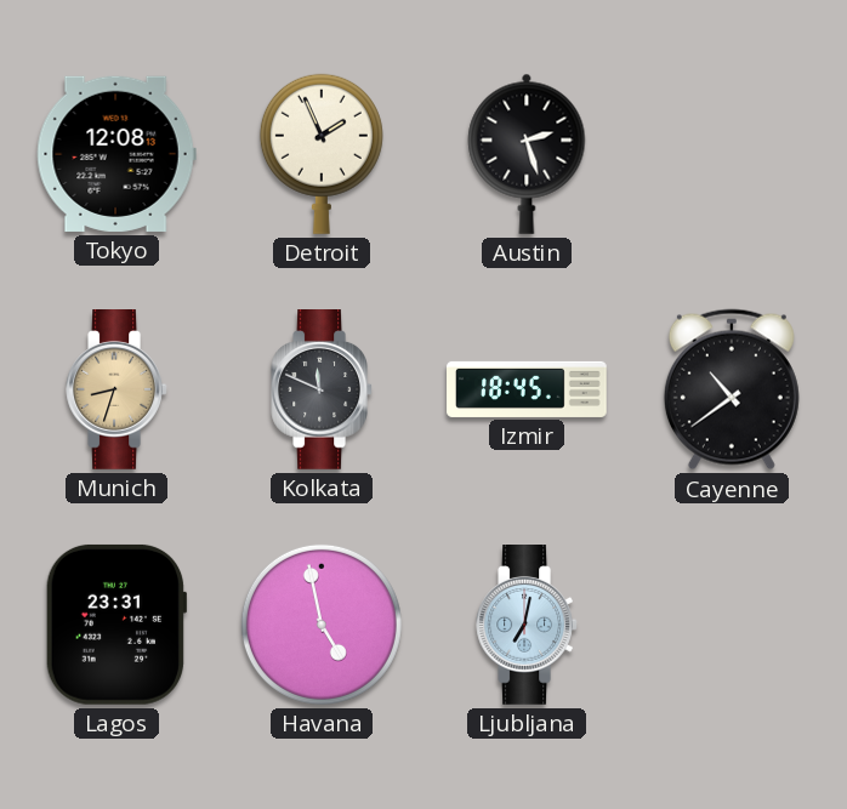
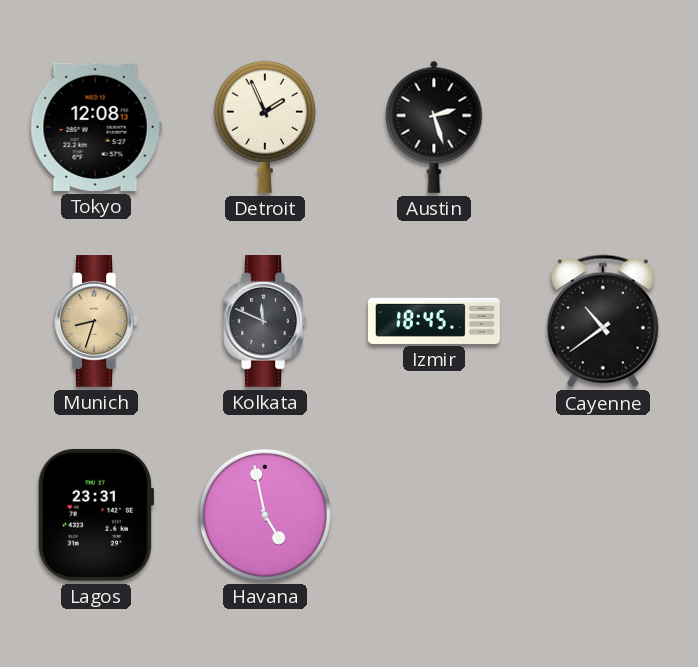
Ljubljana: 7:02 -> none
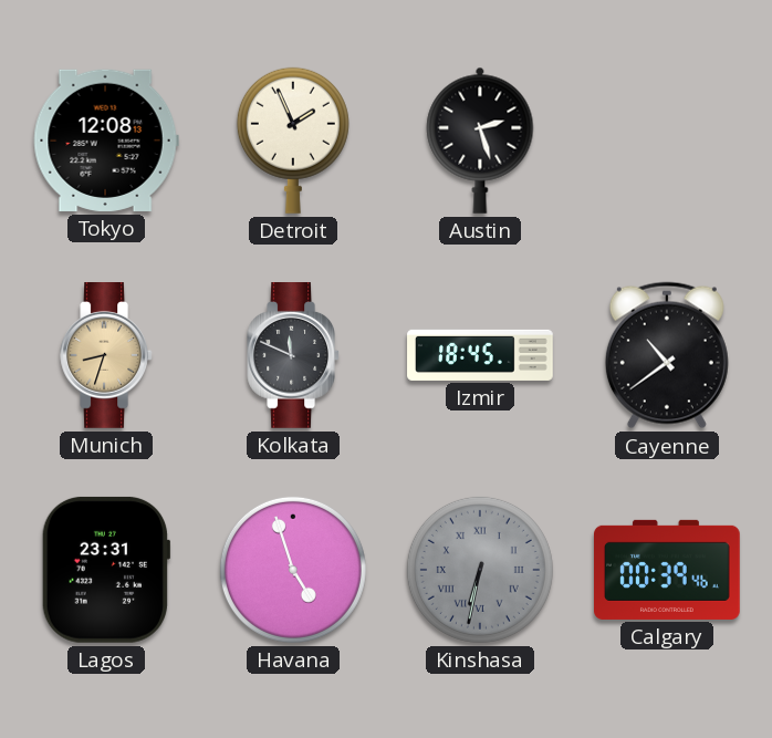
Havana: 4:58 -> 4:57
Kinshasa: none -> 6:32
Calgary: none -> 00:39
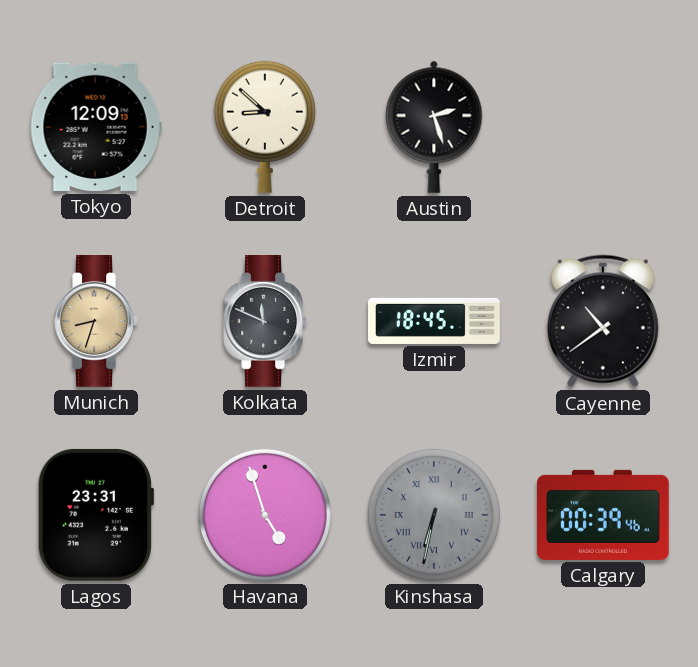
Tokyo: 12:08 -> 12:09
Detroit: 1:56 -> 8:52
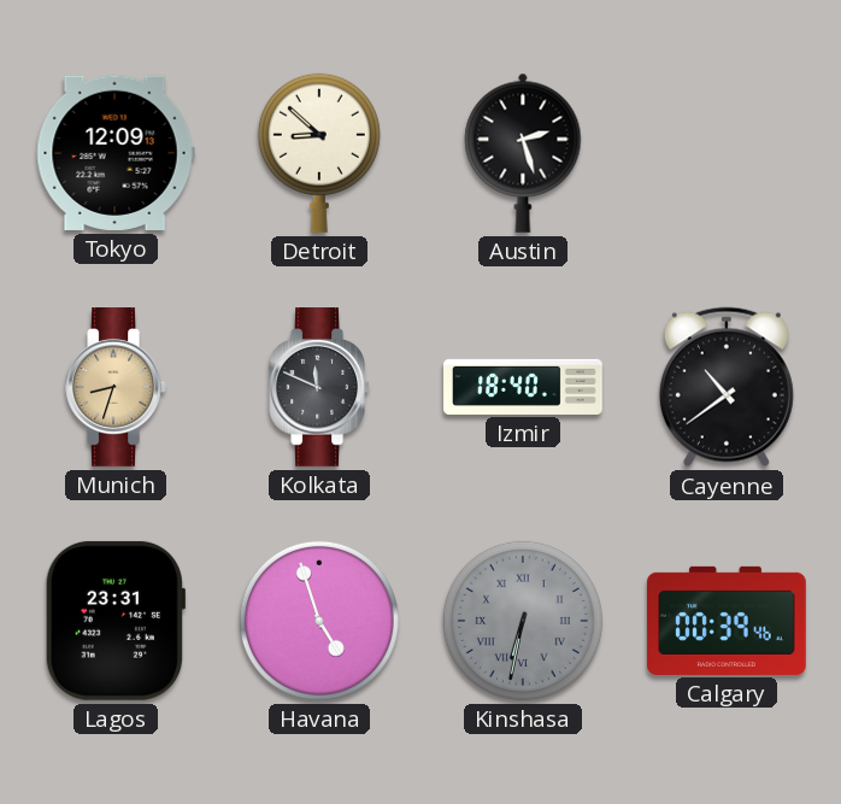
Izmir: 18:45 -> 18:40
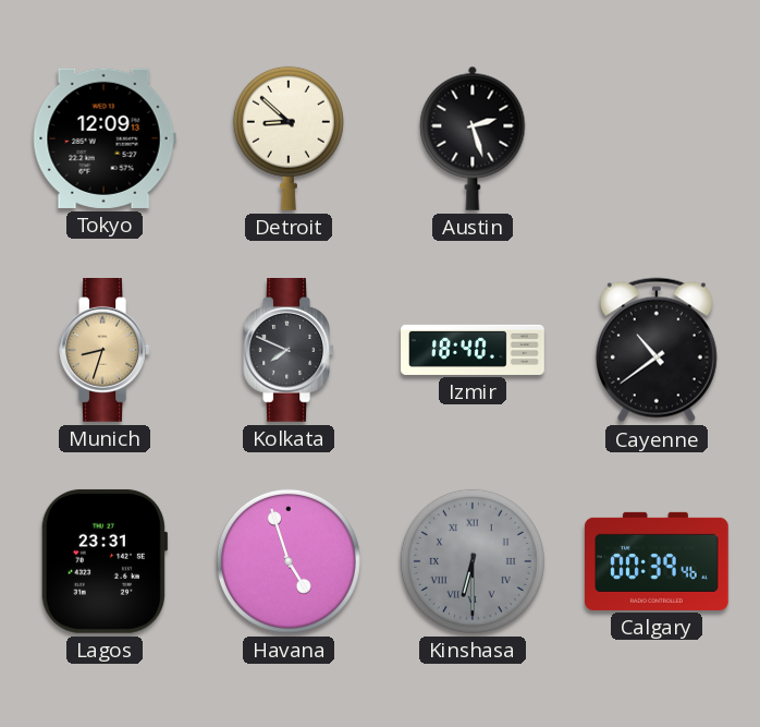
Kolkata: 11:49 -> 7:49
Kinshasa: 6:32 -> 6:30
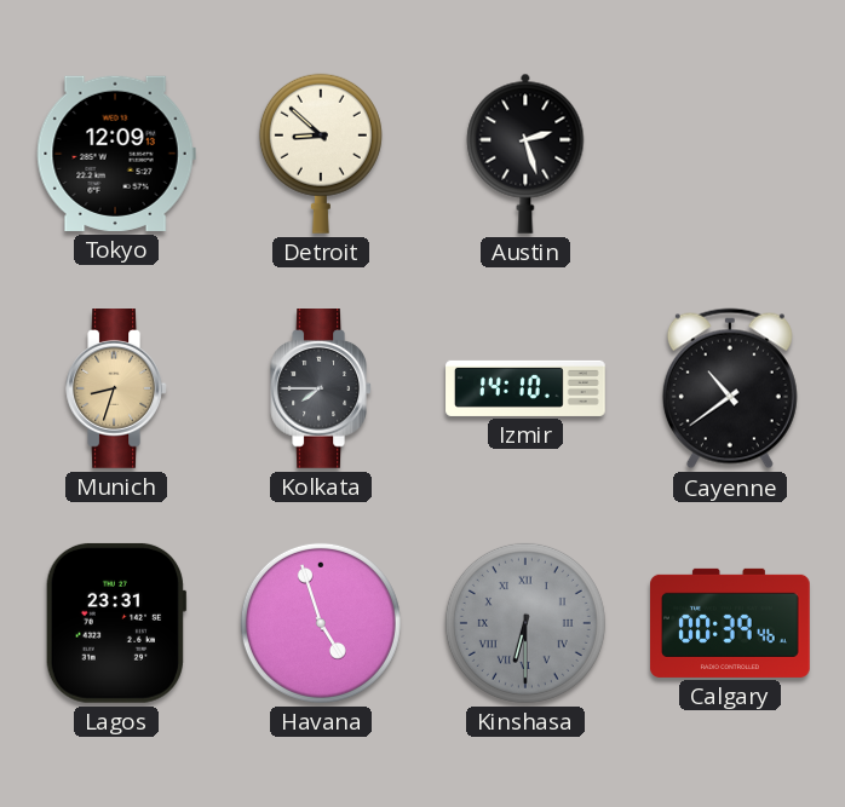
Kolkata: 7:49 -> 7:45
Izmir: 18:40 -> 14:10
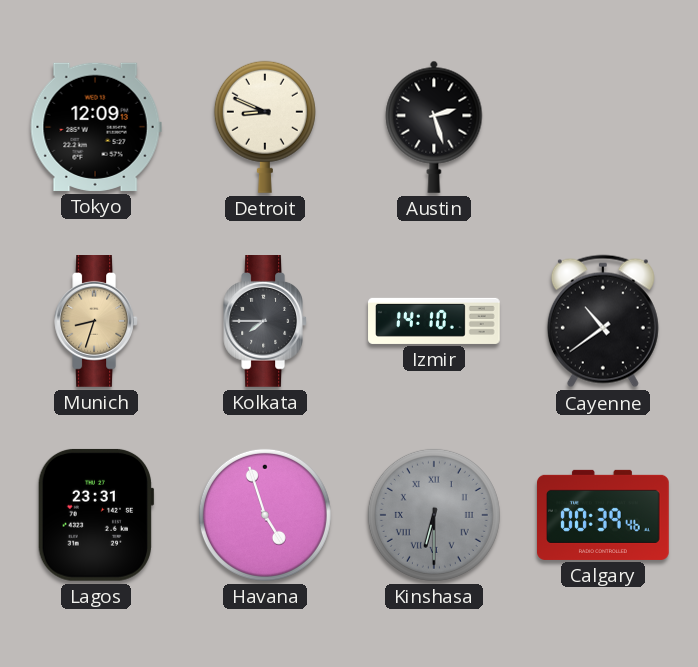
Detroit: 8:52 -> 8:49
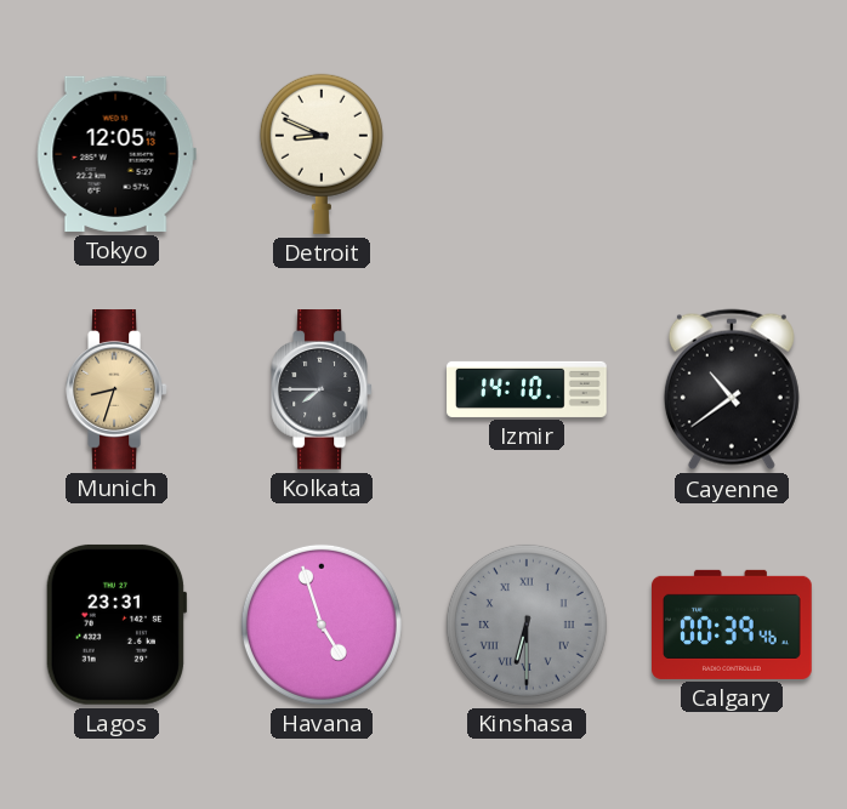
Tokyo: 12:09 -> 12:05
Austin: 2:27 -> none
